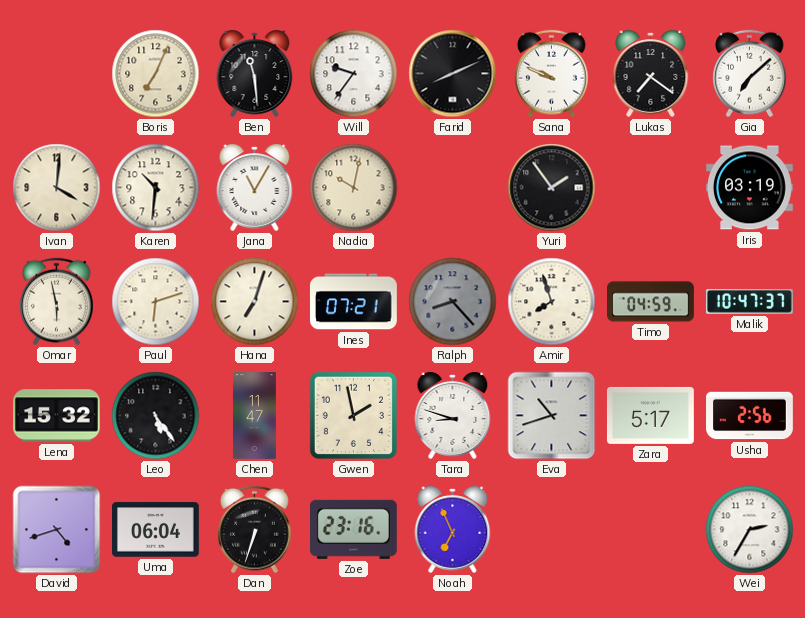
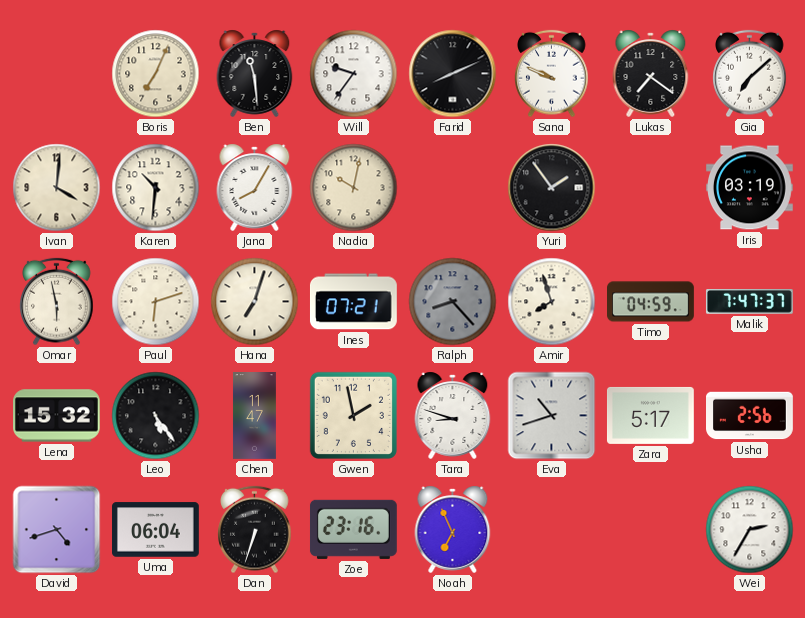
Jana: 11:05 -> 8:05
Malik: 10:47 -> 7:47
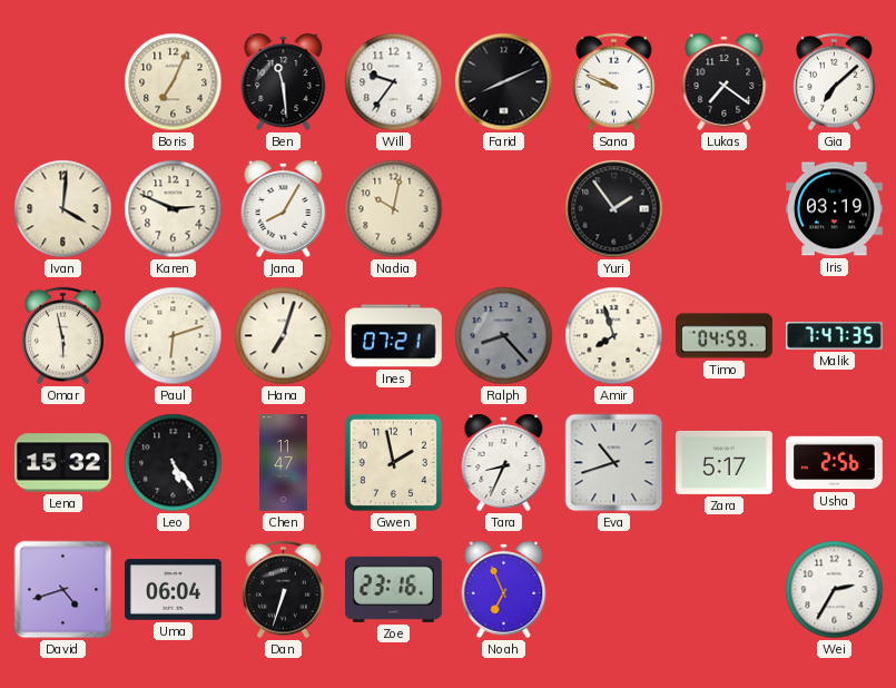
Karen: 10:31 -> 2:49
Malik: 7:47:37 -> 7:47:35
Tara: 8:48 -> 8:34
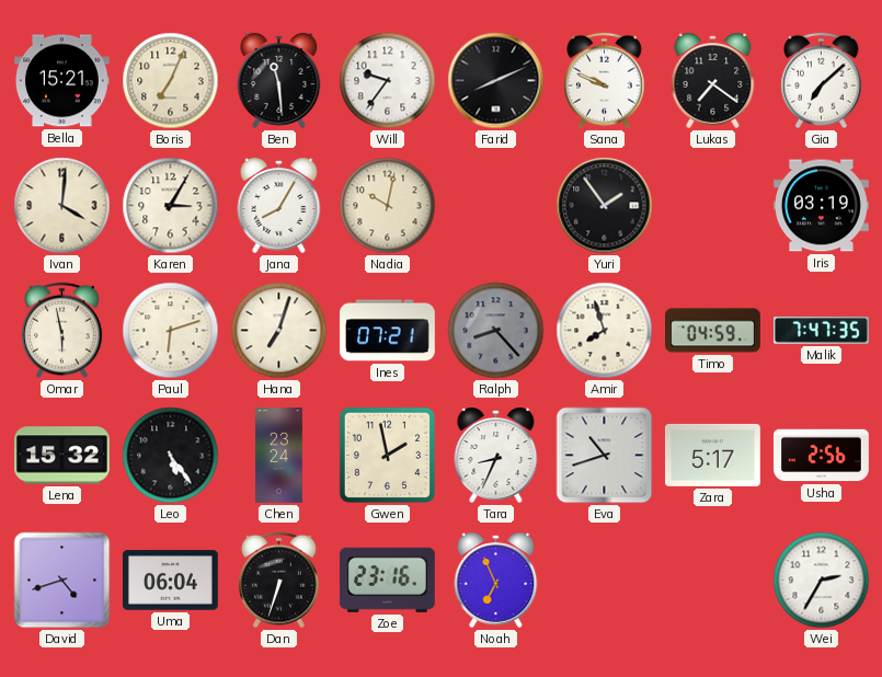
Bella: none -> 15:21
Karen: 2:49 -> 3:05
Chen: 11:47 -> 23:24
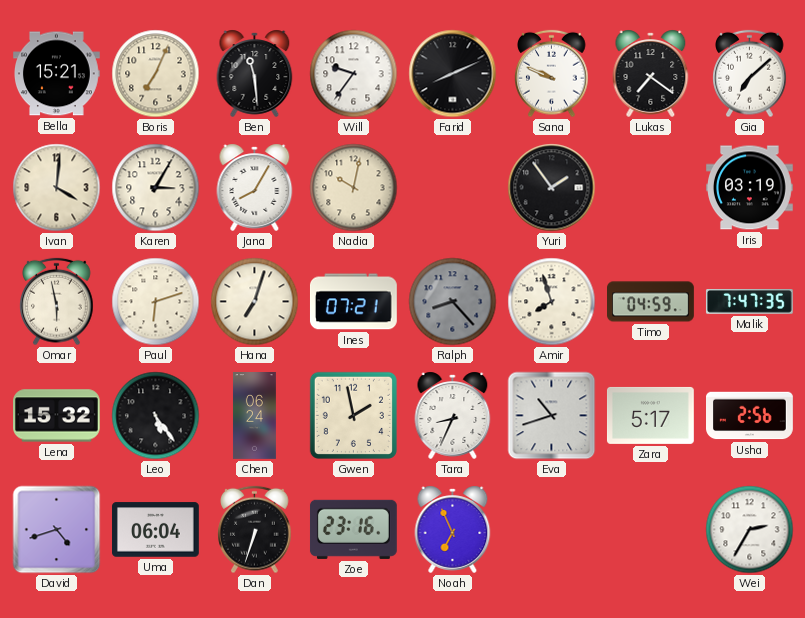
Chen: 23:24 -> 06:24
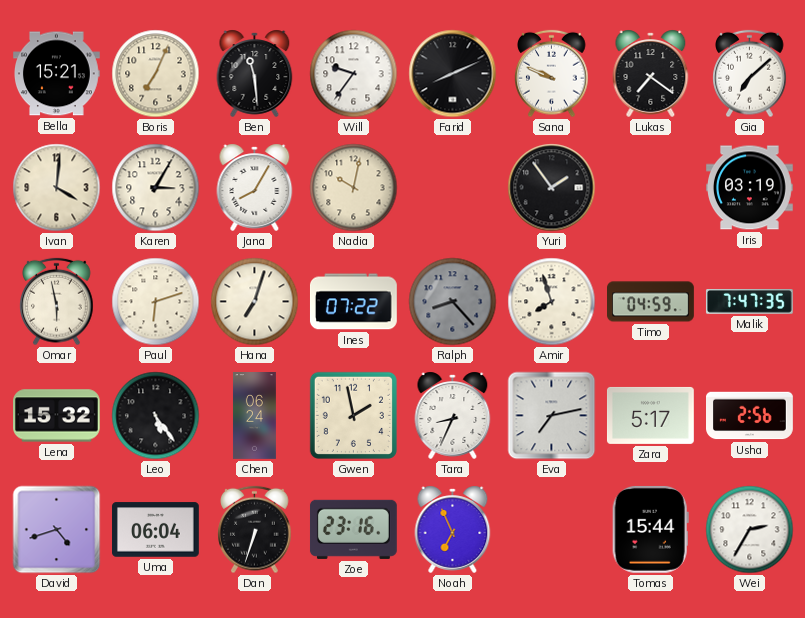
Ines: 07:21 -> 07:22
Eva: 10:42 -> 7:13
Tomas: none -> 15:44
